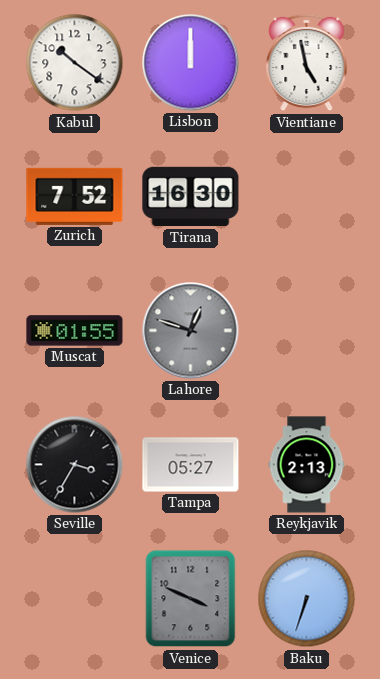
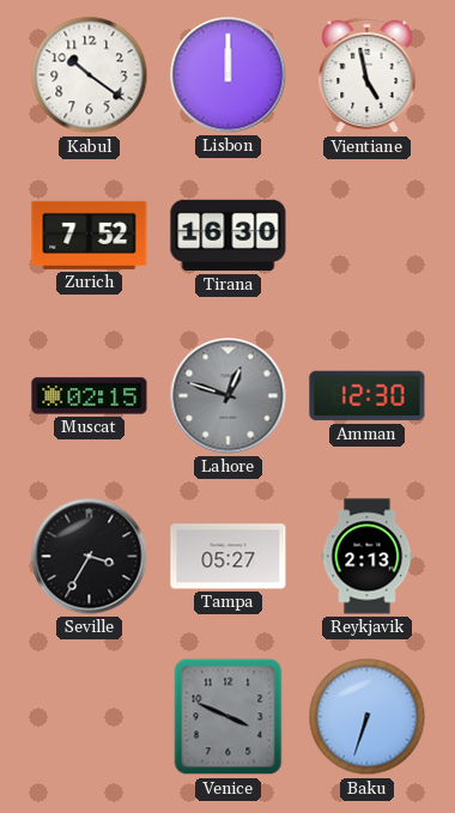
Muscat: 01:55 -> 02:15
Amman: none -> 12:30
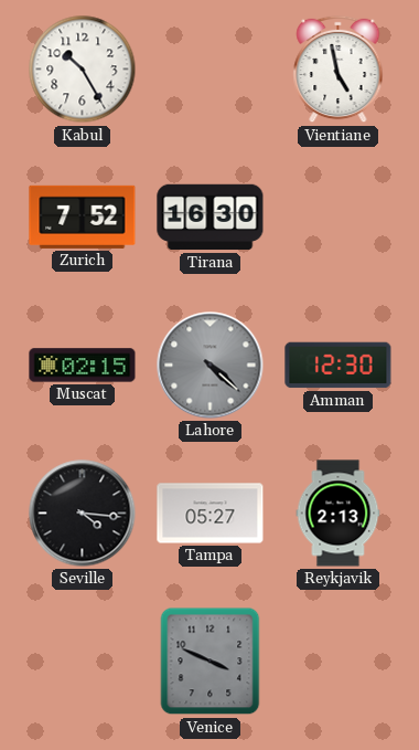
Kabul: 10:21 -> 10:25
Lisbon: 12:00 -> none
Lahore: 12:48 -> 4:22
Seville: 3:35 -> 4:16
Baku: 6:33 -> none
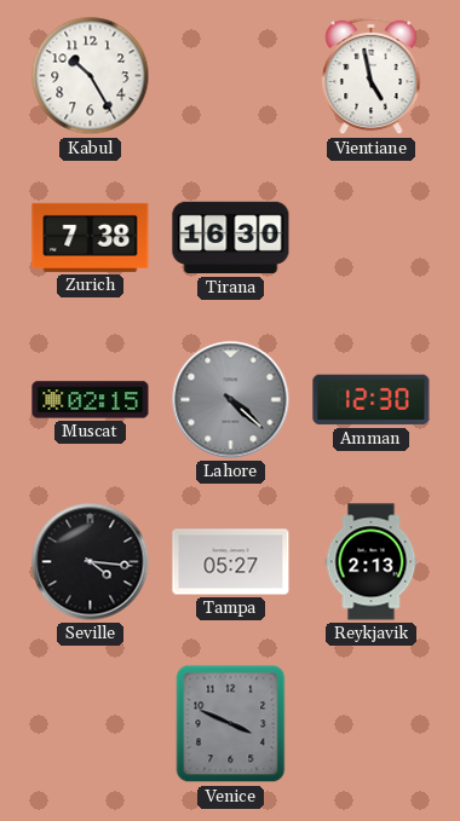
Zurich: 7:52 -> 7:38
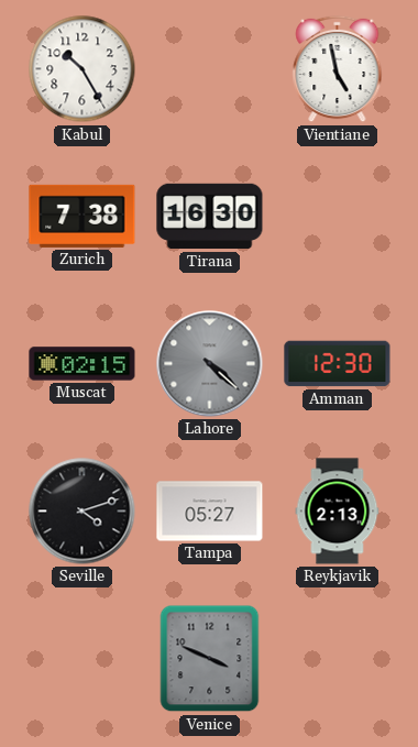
Seville: 4:16 -> 4:12
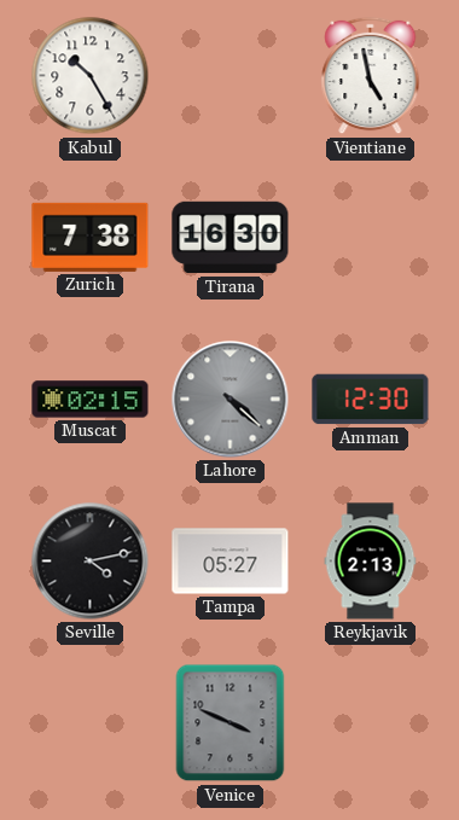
Seville: 4:12 -> 4:13
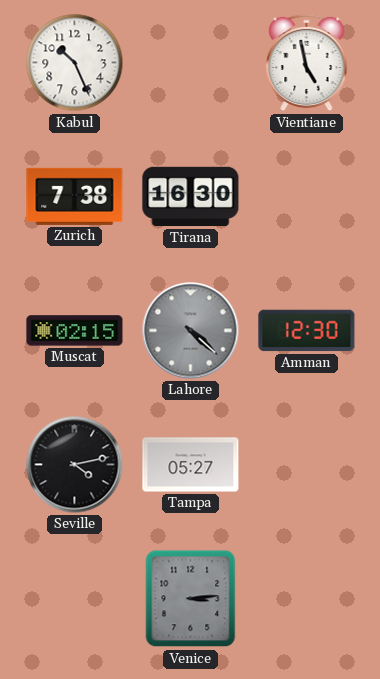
Kabul: 10:25 -> 10:26
Reykjavik: 2:13 -> none
Venice: 3:49 -> 3:14
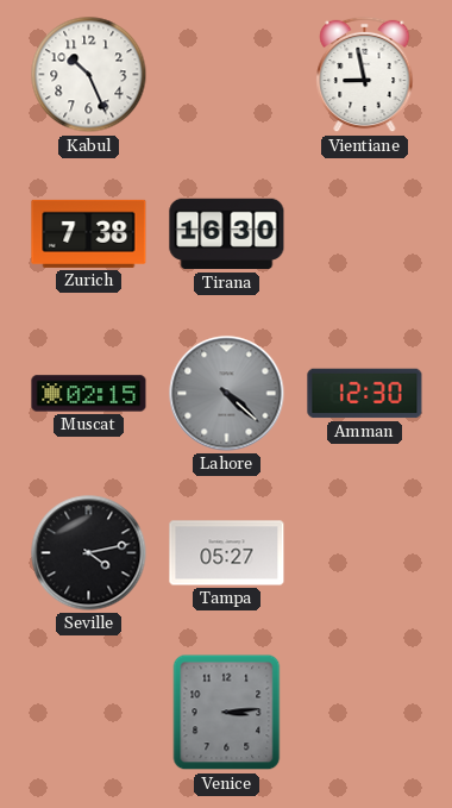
Vientiane: 4:58 -> 8:58
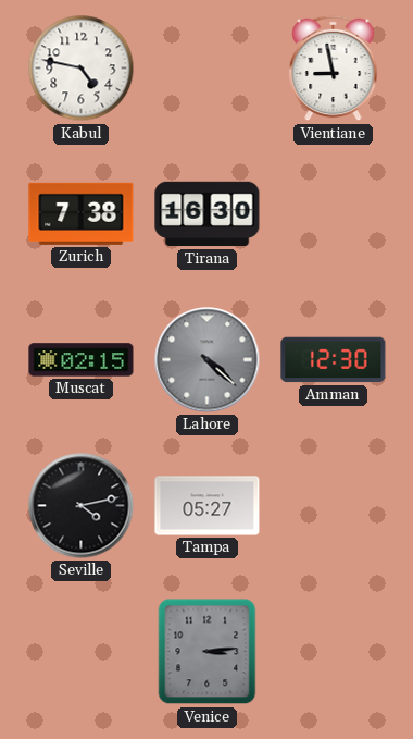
Kabul: 10:26 -> 4:47
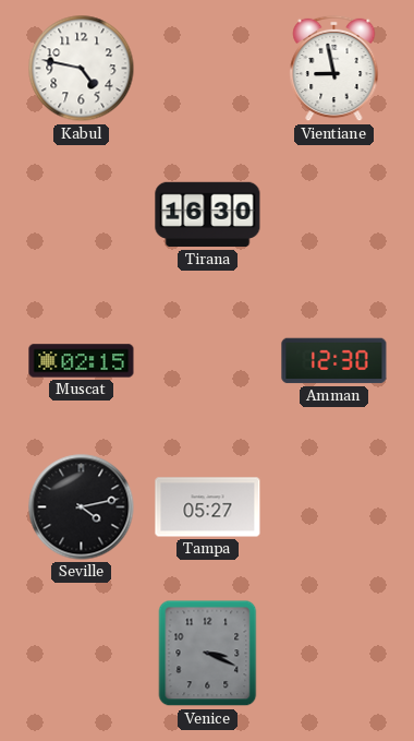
Zurich: 7:38 -> none
Lahore: 4:22 -> none
Venice: 3:14 -> 3:19
